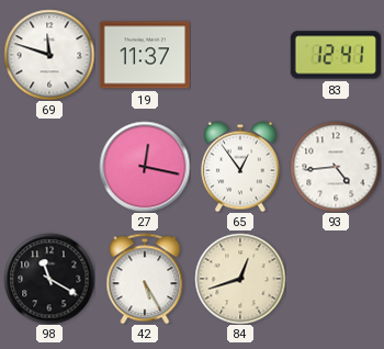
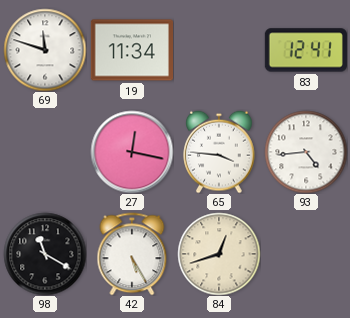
19: 11:37 -> 11:34
65: 12:54 -> 3:46
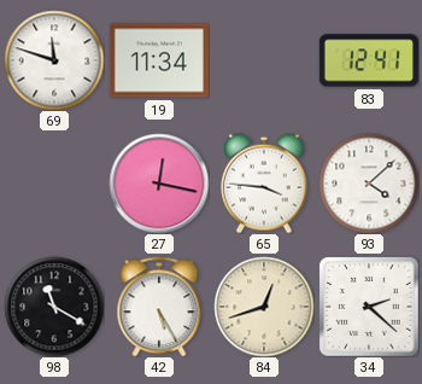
93: 4:44 -> 4:08
34: none -> 2:22
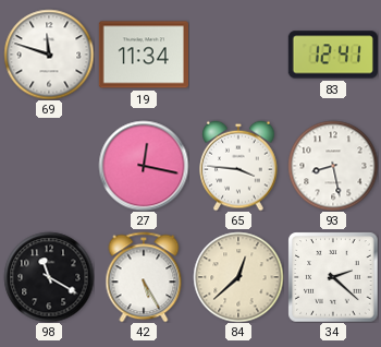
93: 4:08 -> 8:28
84: 12:42 -> 12:38
